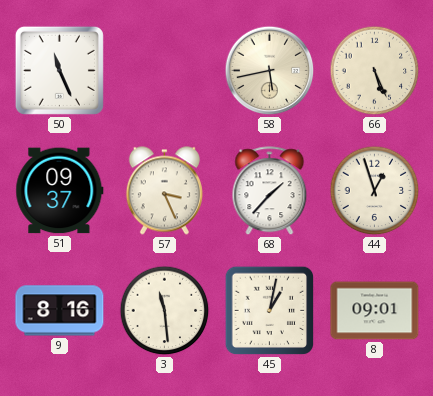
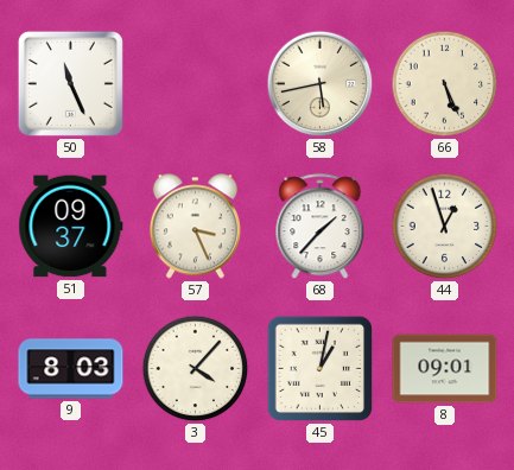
9: 8:16 -> 8:03
3: 11:29 -> 4:07
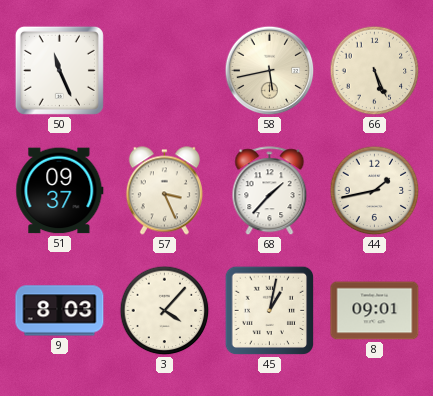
44: 12:57 -> 1:43
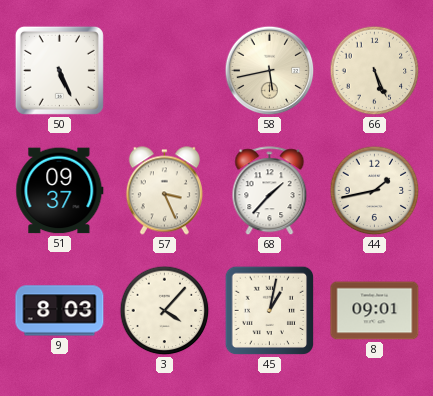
50: 11:26 -> 5:26
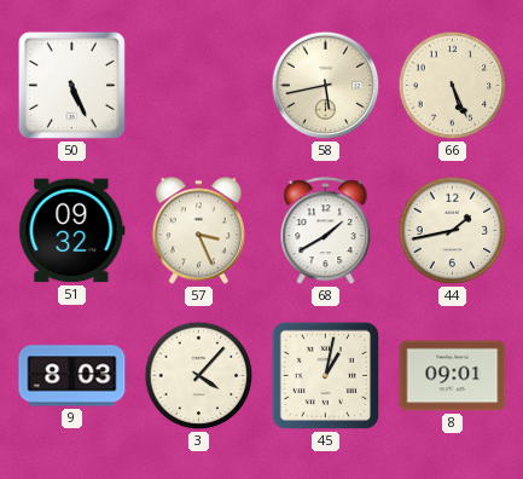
51: 09:37 -> 09:32
68: 1:37 -> 1:40
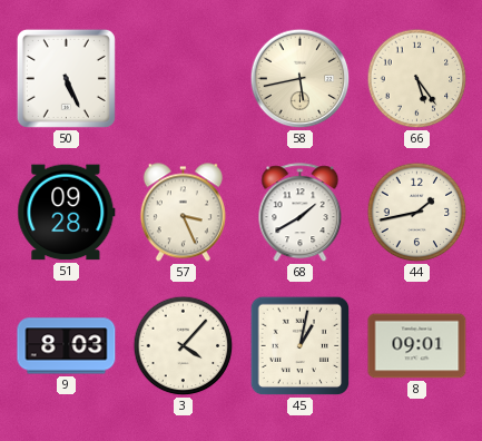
66: 5:26 -> 5:24
51: 09:32 -> 09:28
